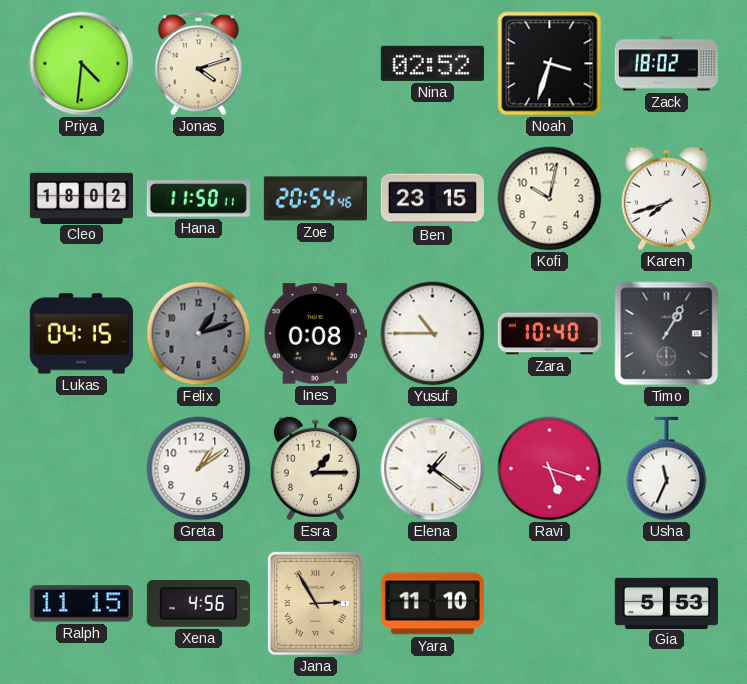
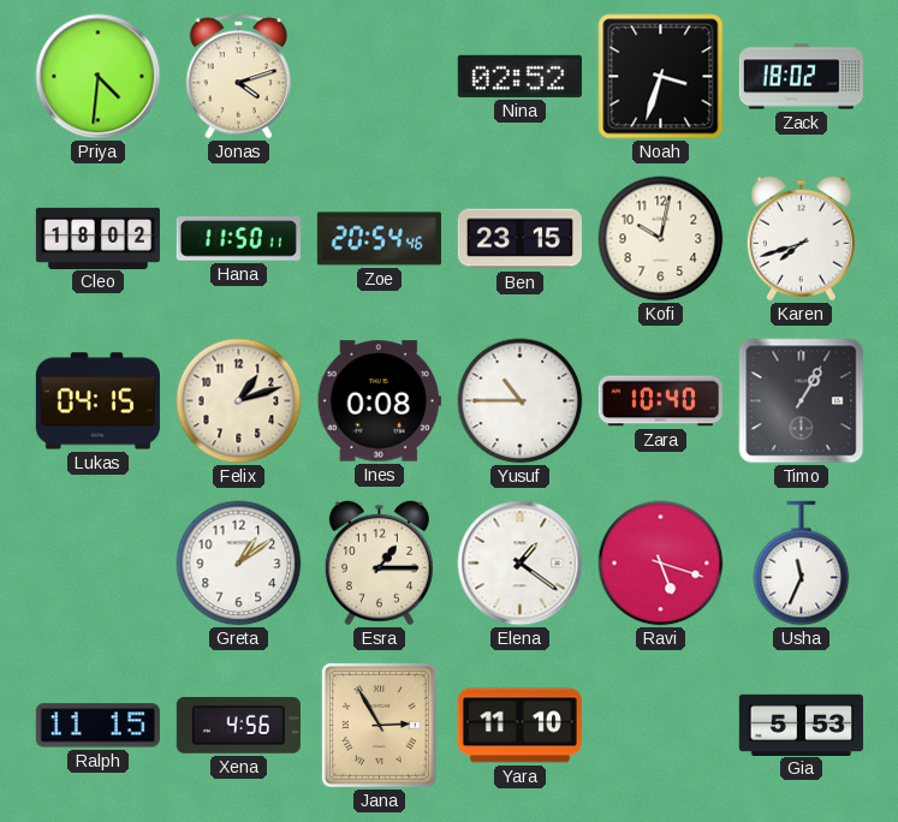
Felix dial: grey -> cream
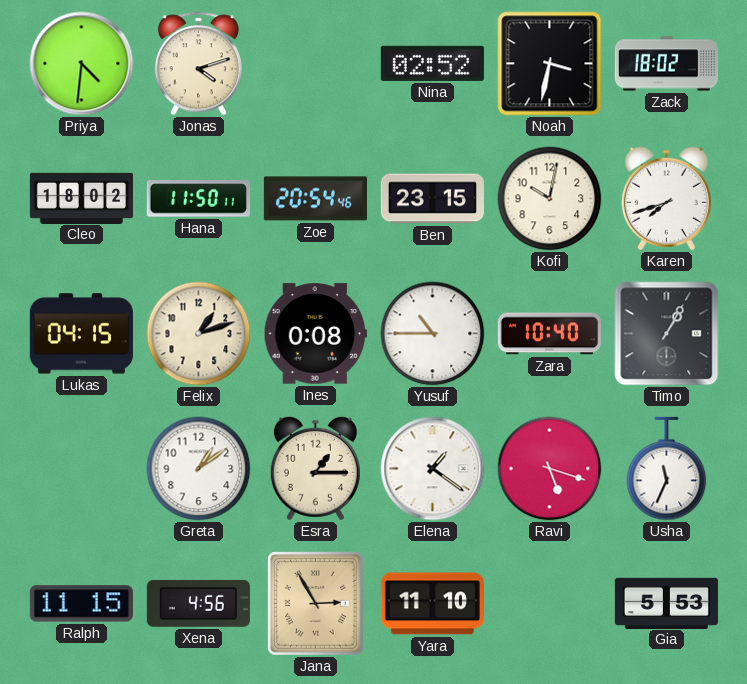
Noah: 3:33 -> 3:32
